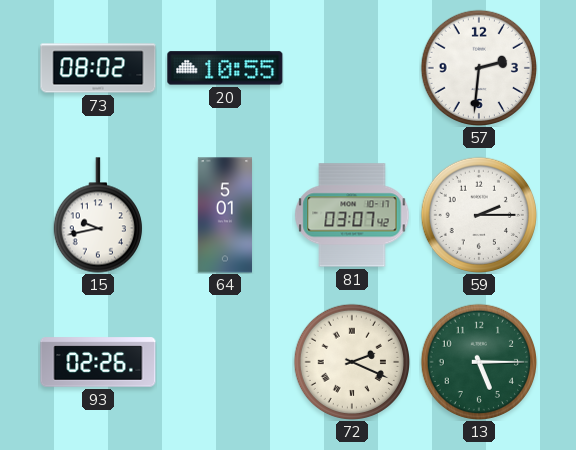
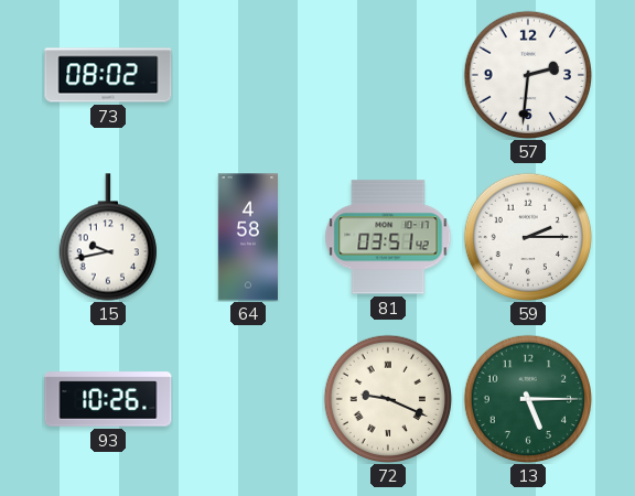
20: 10:55 -> none
64: 5:01 -> 4:58
81: 03:07 -> 03:51
93: 02:26 -> 10:26
72: 2:19 -> 9:19
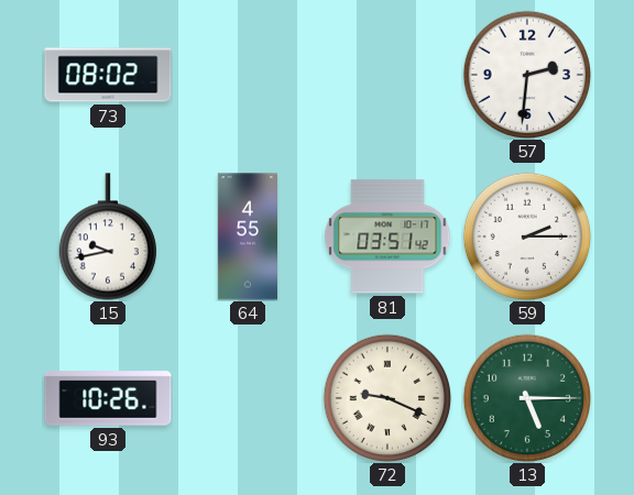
64: 4:58 -> 4:55
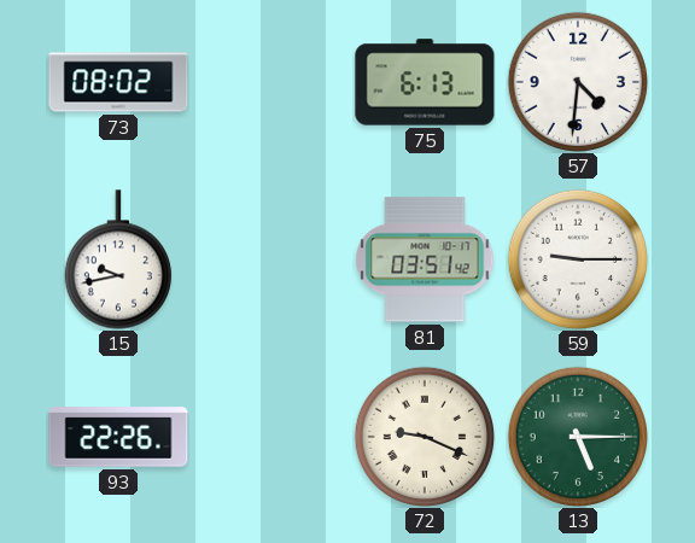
75: none -> 6:13
57: 2:31 -> 4:31
64: 4:55 -> none
59: 2:15 -> 9:15
93: 10:26 -> 22:26
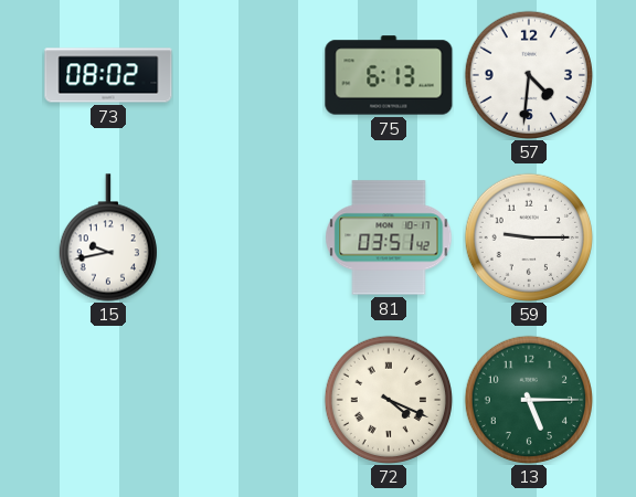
93: 22:26 -> none
72: 9:19 -> 4:19
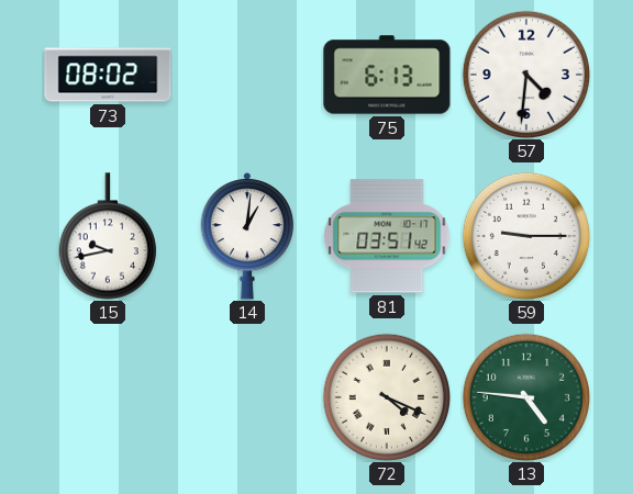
14: none -> 1:01
13: 5:15 -> 4:46
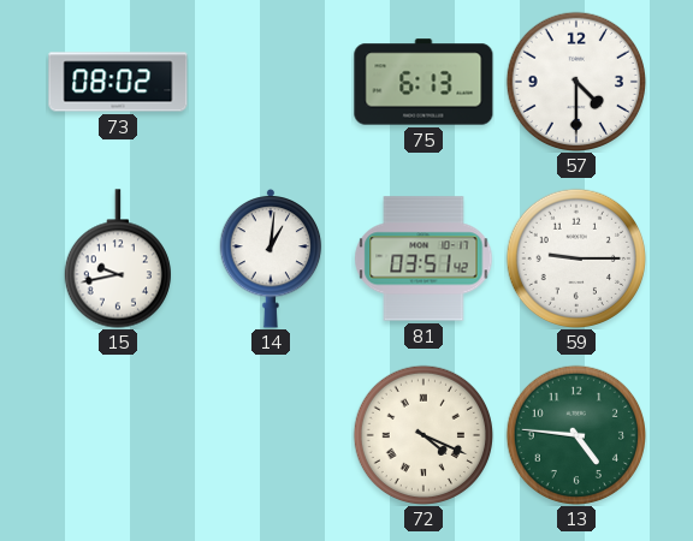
57: 4:31 -> 4:30
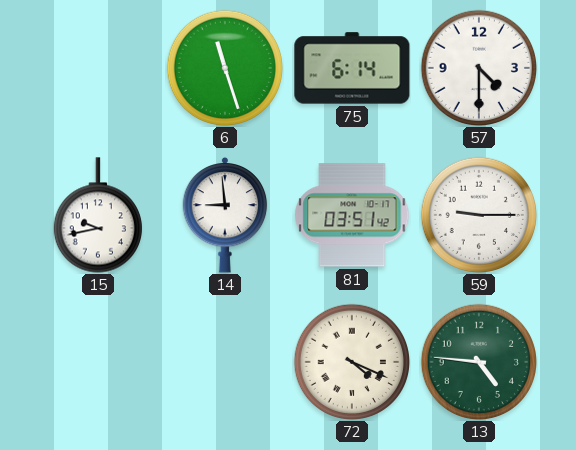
73: 08:02 -> none
6: none -> 11:27
75: 6:13 -> 6:14
14: 1:01 -> 8:59
